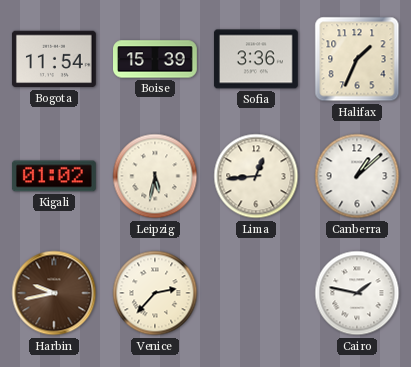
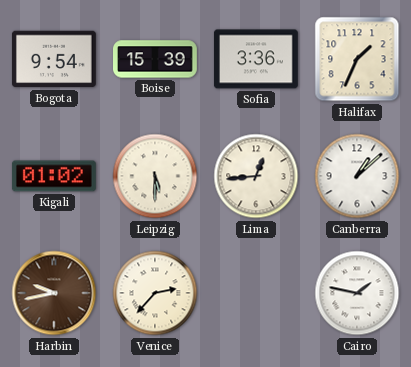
Bogota: 11:54 -> 9:54
Leipzig: 5:32 -> 5:30
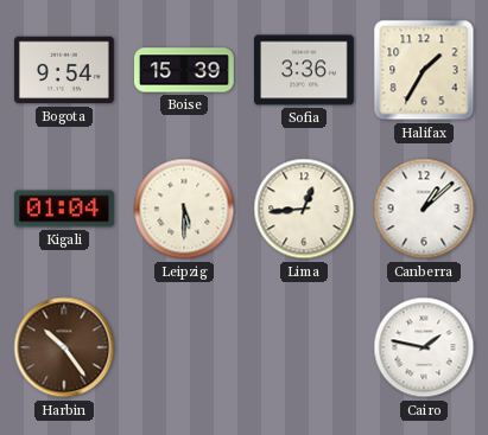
Halifax: 1:34 -> 1:35
Kigali: 01:02 -> 01:04
Harbin: 9:43 -> 10:24
Venice: 2:37 -> none
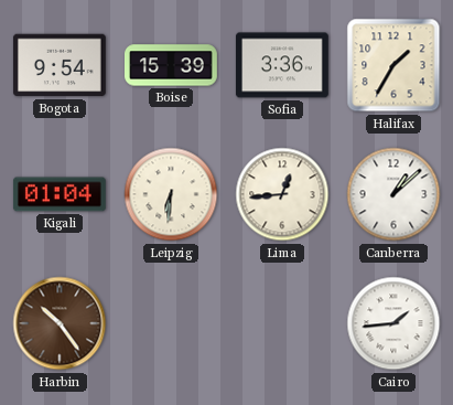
Leipzig: 5:30 -> 6:31
Cairo: 1:47 -> 1:44
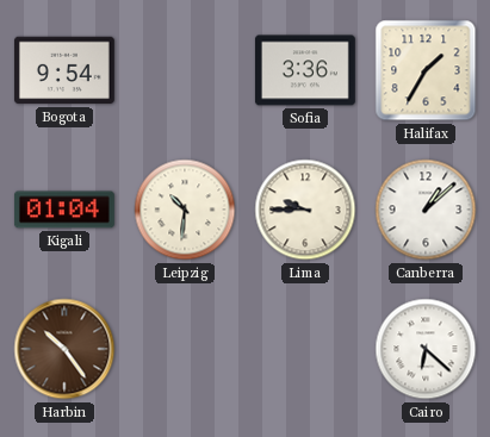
Boise: 15:39 -> none
Leipzig: 6:31 -> 10:31
Lima: 12:44 -> 9:45
Cairo: 1:44 -> 6:22
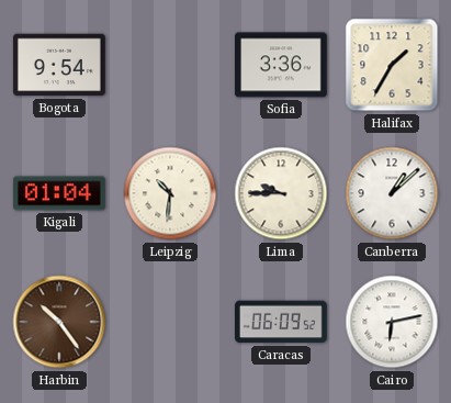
Caracas: none -> 06:09
Cairo: 6:22 -> 6:13
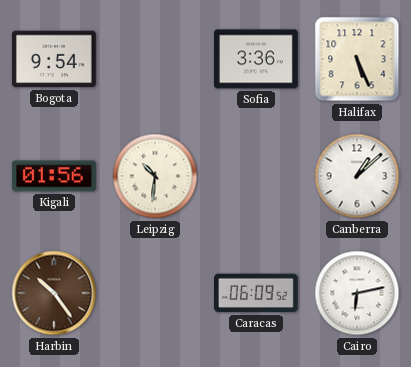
Halifax: 1:35 -> 5:26
Kigali: 01:04 -> 01:56
Lima: 9:45 -> none
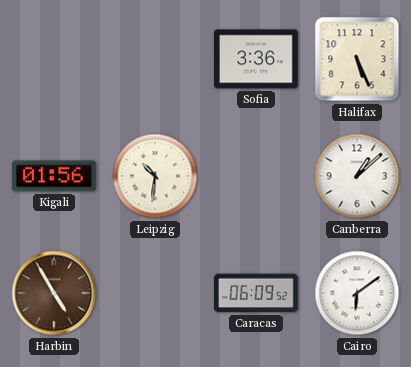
Bogota: 9:54 -> none
Harbin: 10:24 -> 4:55
Cairo: 6:13 -> 6:09
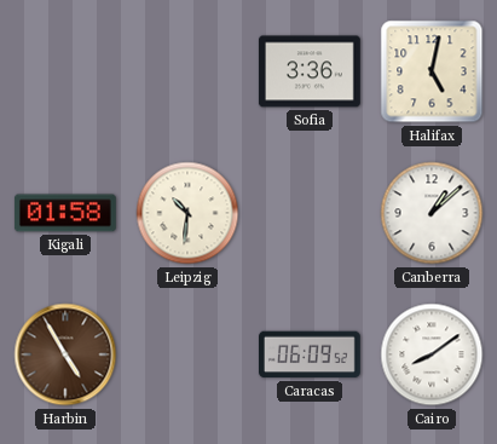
Halifax: 5:26 -> 5:02
Kigali: 01:56 -> 01:58
Cairo: 6:09 -> 8:09
